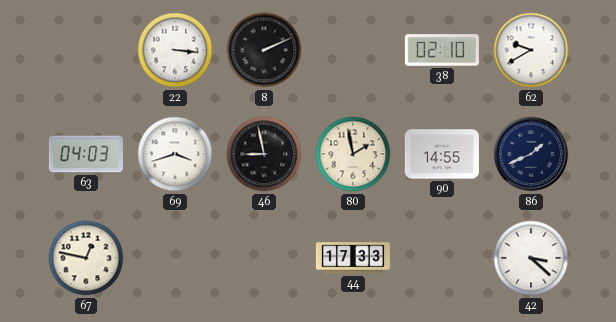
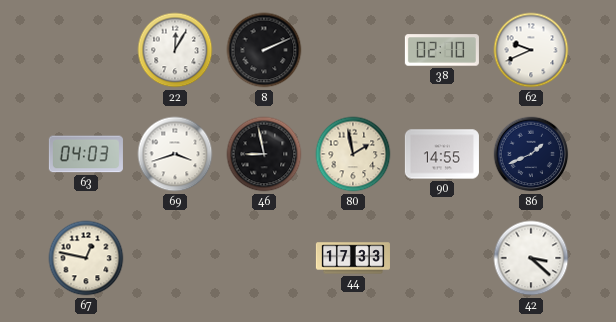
22: 3:16 -> 12:05
62: 9:40 -> 9:41
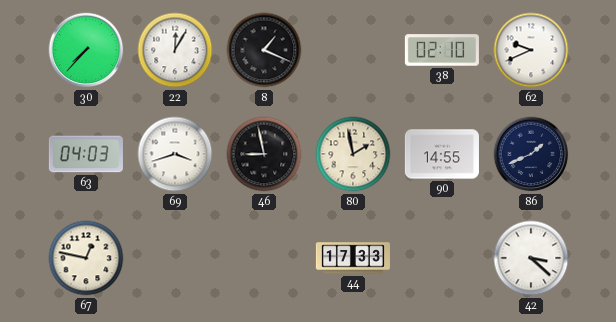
30: none -> 7:37
8: 2:11 -> 1:19
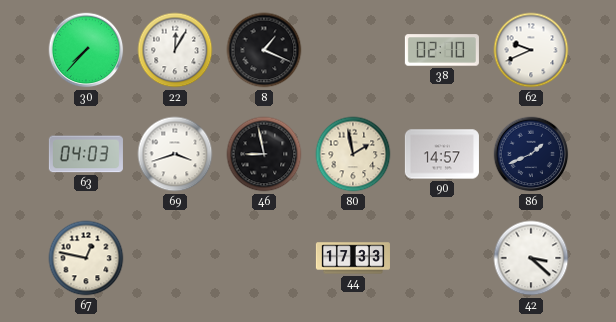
90: 14:55 -> 14:57
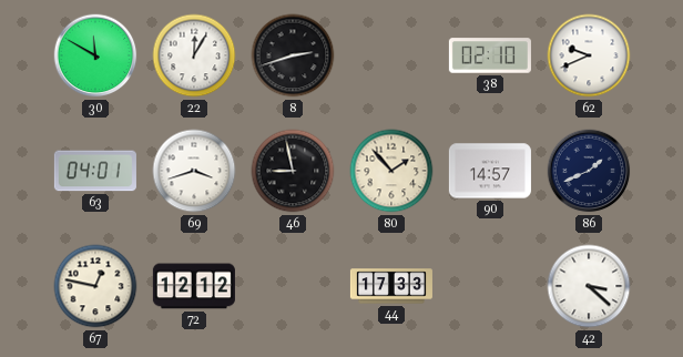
30: 7:37 -> 11:50
8: 1:19 -> 2:42
63: 04:03 -> 04:01
80: 1:58 -> 1:53
72: none -> 12:12
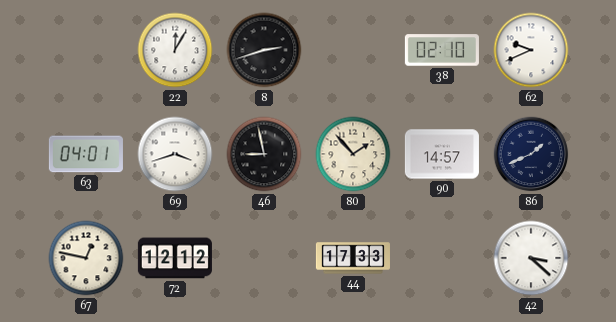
30: 11:50 -> none
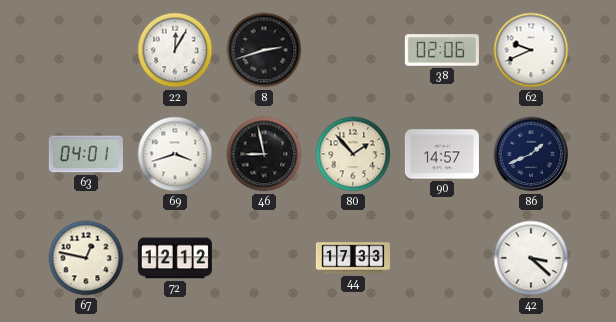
38: 02:10 -> 02:06
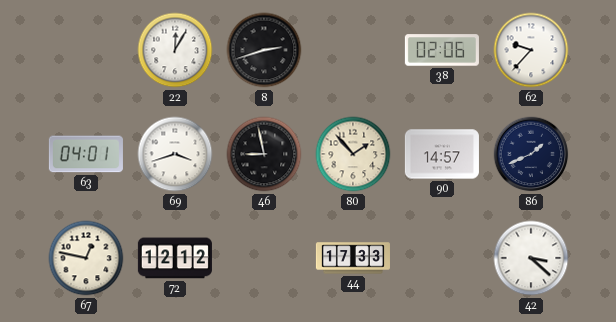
62: 9:41 -> 9:37
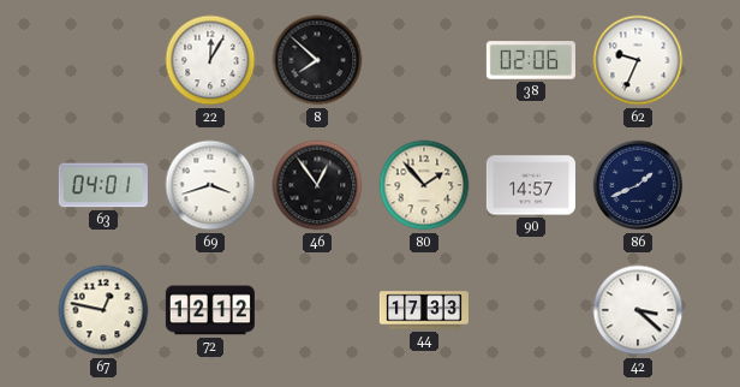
8: 2:42 -> 7:52
62: 9:37 -> 9:34
46: 8:58 -> 12:54
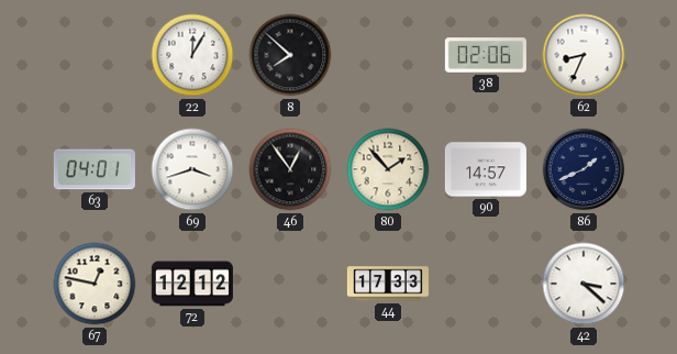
62: 9:34 -> 8:34
